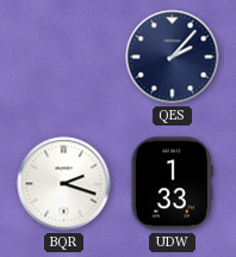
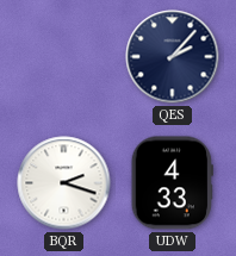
UDW: 1:33 -> 4:33
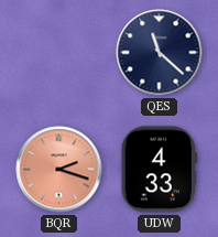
QES: 2:07 -> 11:22
BQR dial: white -> salmon
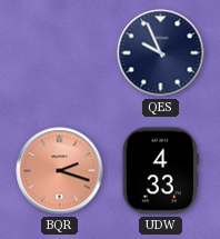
QES: 11:22 -> 9:56
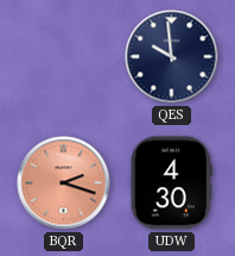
QES: 9:56 -> 9:59
UDW: 4:33 -> 4:30
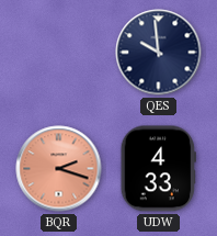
UDW: 4:30 -> 4:33
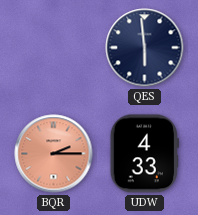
QES: 9:59 -> 5:59
BQR: 2:18 -> 2:15
